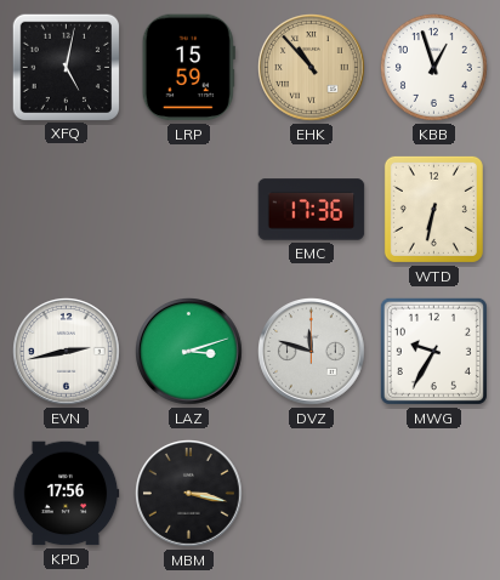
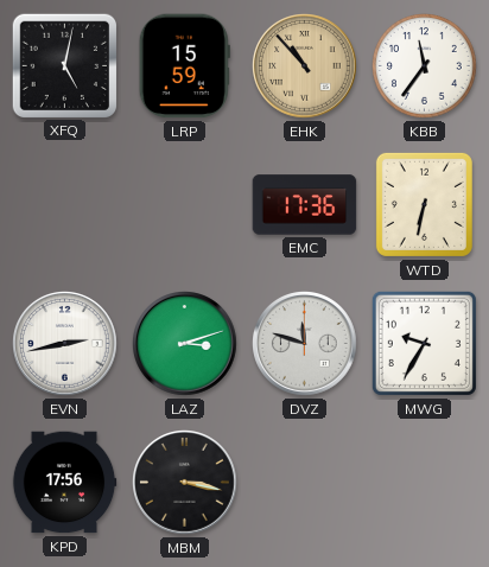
KBB: 12:57 -> 11:36
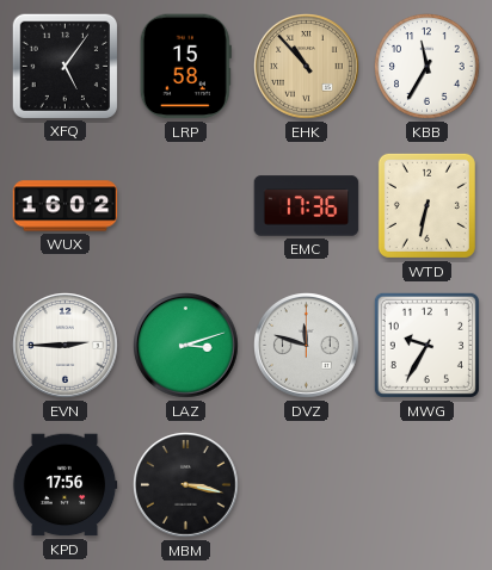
XFQ: 5:02 -> 5:06
LRP: 15:59 -> 15:58
KBB: 11:36 -> 11:35
WUX: none -> 16:02
EVN: 2:43 -> 2:45
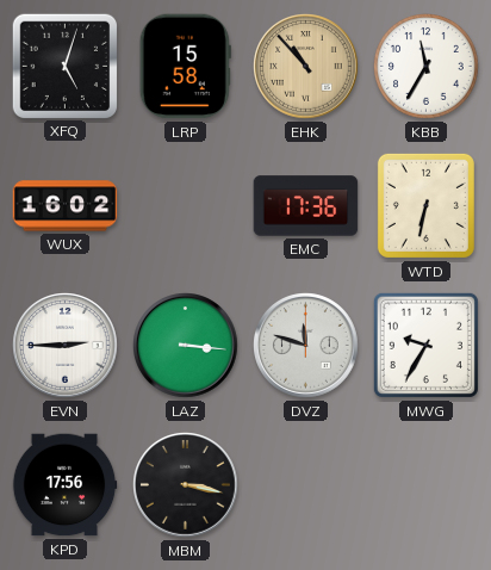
XFQ: 5:06 -> 5:03
LAZ: 3:12 -> 3:16
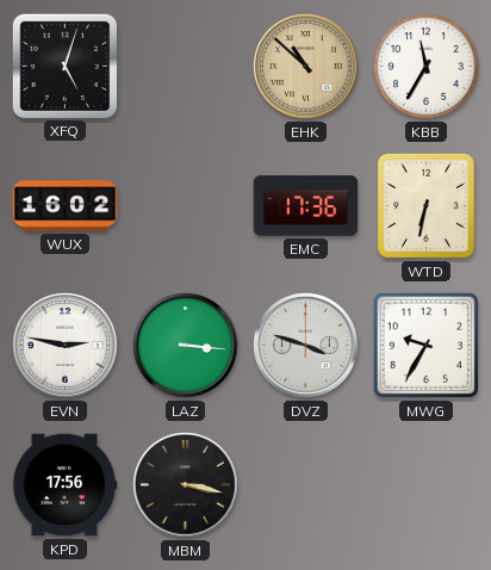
LRP: 15:58 -> none
EHK: 10:53 -> 10:52
EVN: 2:45 -> 2:47
DVZ: 11:48 -> 3:48
